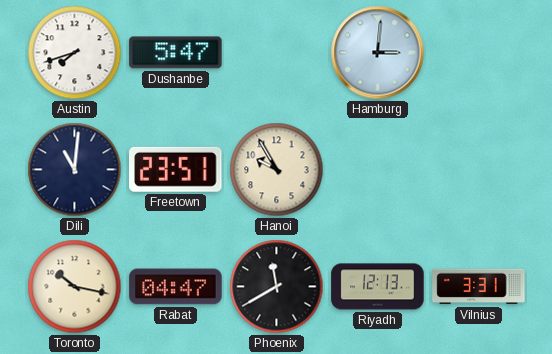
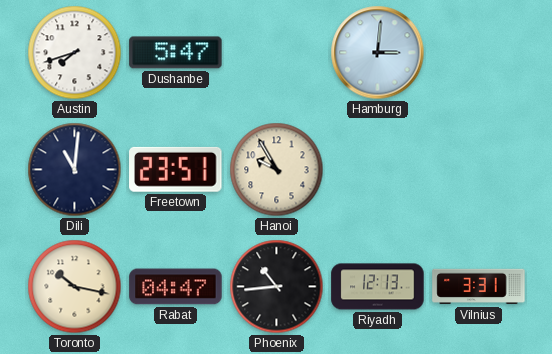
Phoenix: 11:40 -> 10:44
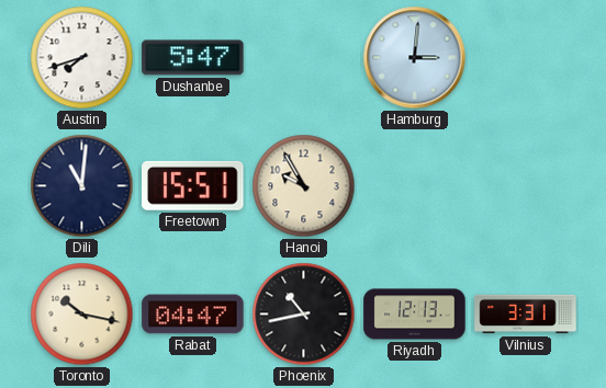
Freetown: 23:51 -> 15:51
Phoenix: 10:44 -> 10:43
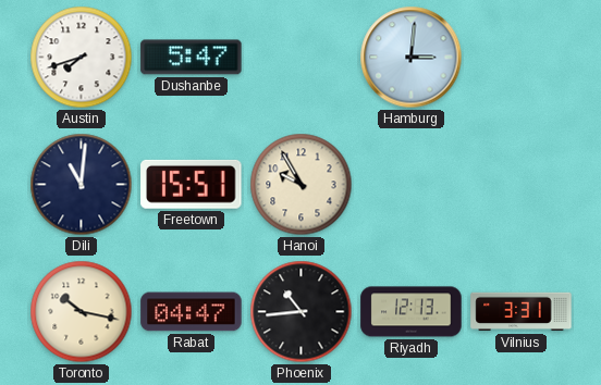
Phoenix: 10:43 -> 10:44
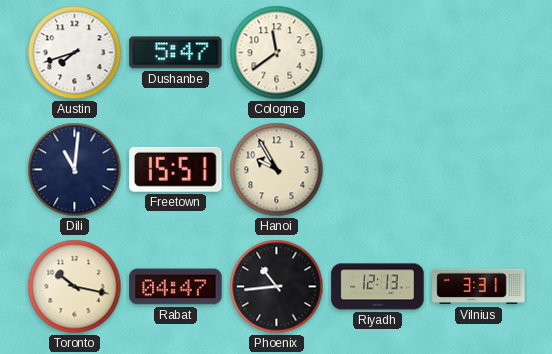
Cologne: none -> 11:39
Hamburg: 3:01 -> none
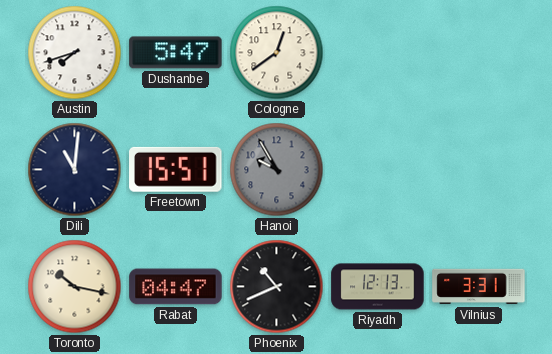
Cologne: 11:39 -> 12:39
Hanoi dial: cream -> grey
Phoenix: 10:44 -> 10:41
